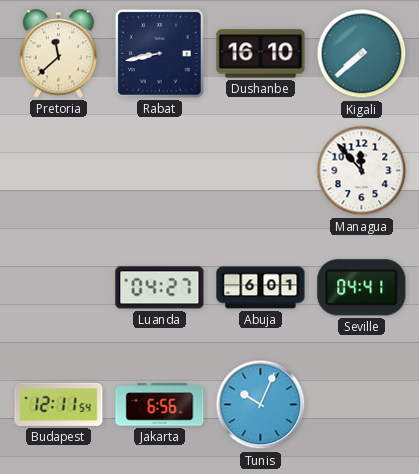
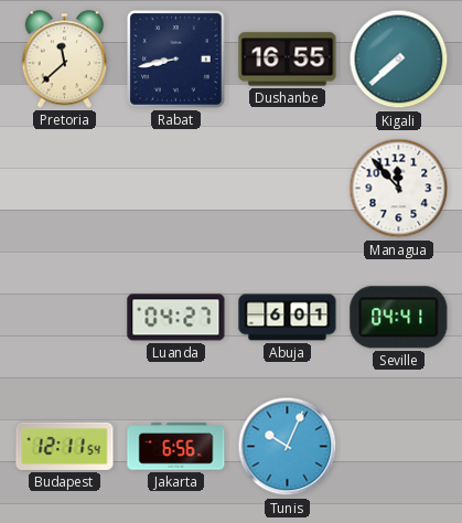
Dushanbe: 16:10 -> 16:55
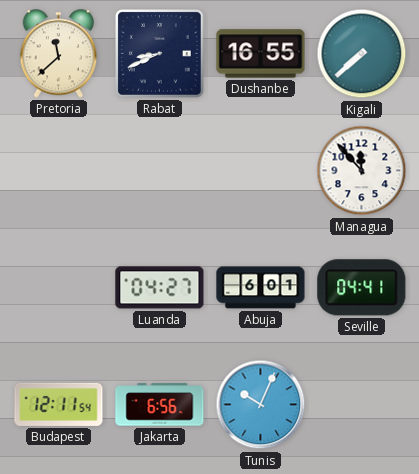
Rabat: 8:43 -> 8:41
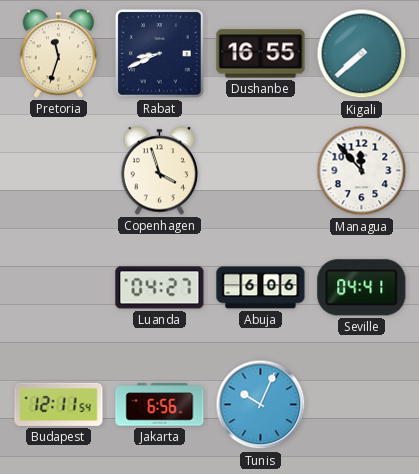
Pretoria: 11:38 -> 11:33
Copenhagen: none -> 3:57
Abuja: 6:01 -> 6:06
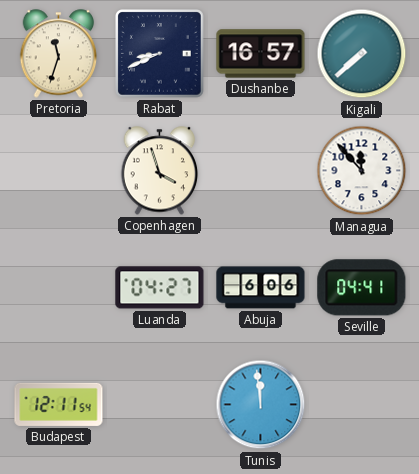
Dushanbe: 16:55 -> 16:57
Jakarta: 6:56 -> none
Tunis: 10:04 -> 11:59
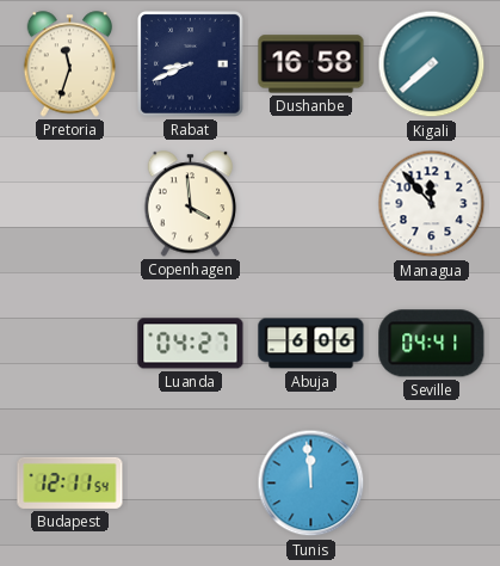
Dushanbe: 16:57 -> 16:58
Copenhagen: 3:57 -> 3:59
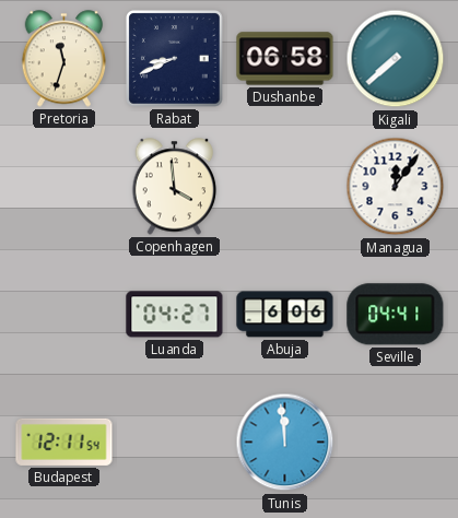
Dushanbe: 16:58 -> 06:58
Managua: 11:53 -> 12:06
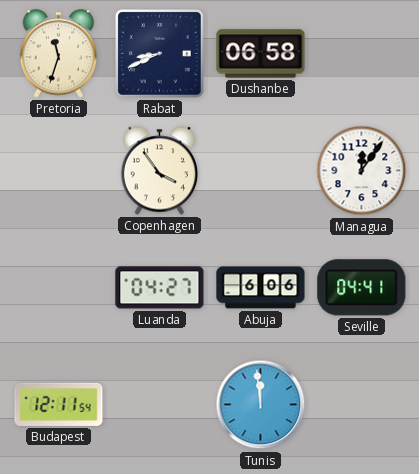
Kigali: 7:38 -> none
Copenhagen: 3:59 -> 3:54
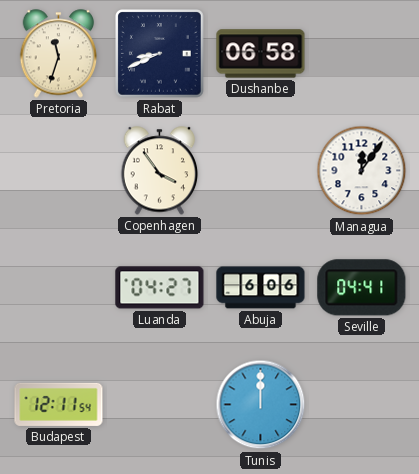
Tunis: 11:59 -> 12:00
